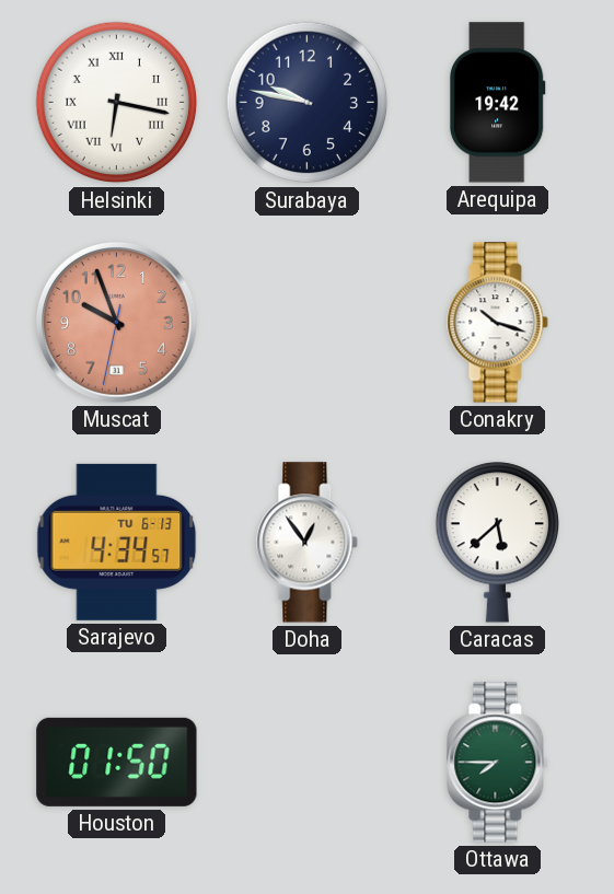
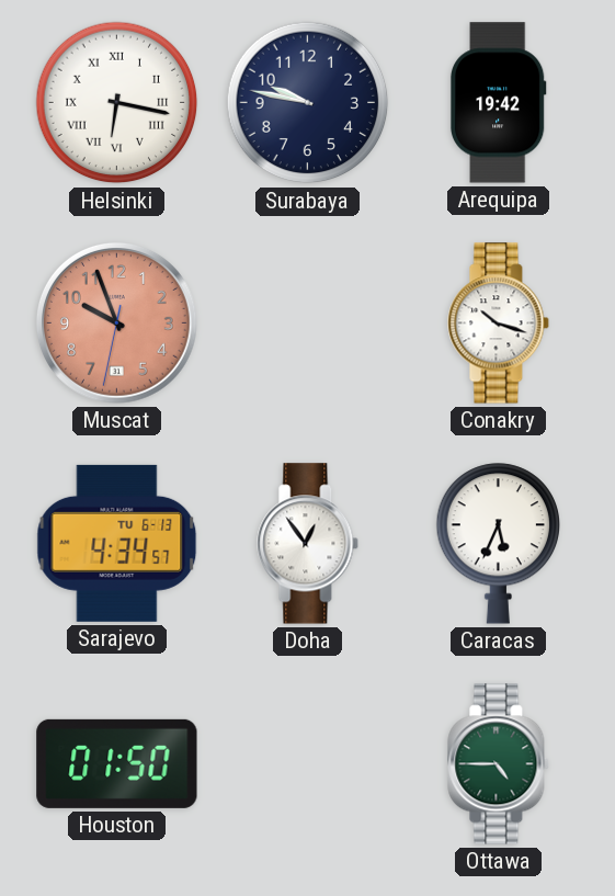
Caracas: 5:38 -> 5:34
Ottawa: 7:45 -> 4:45
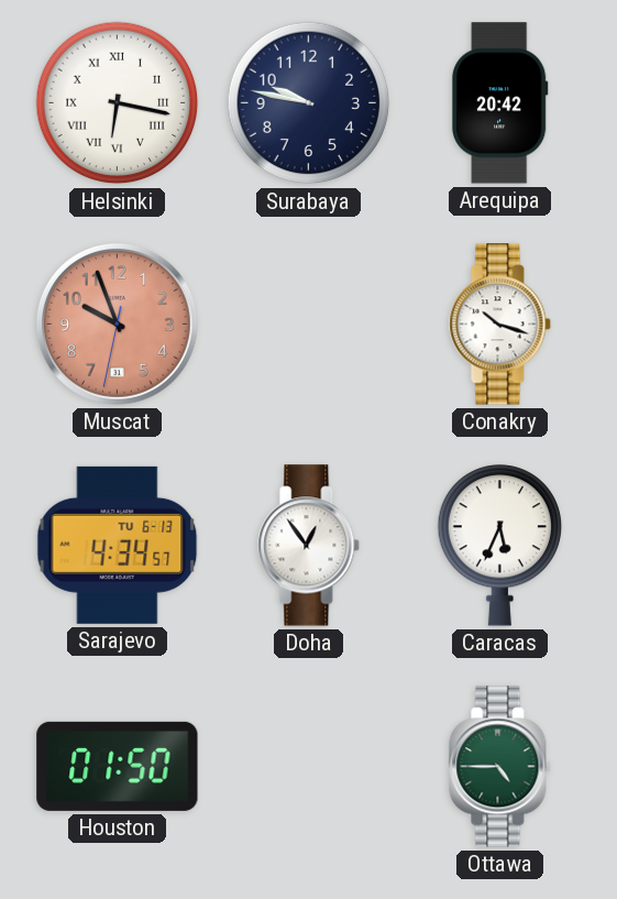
Arequipa: 19:42 -> 20:42
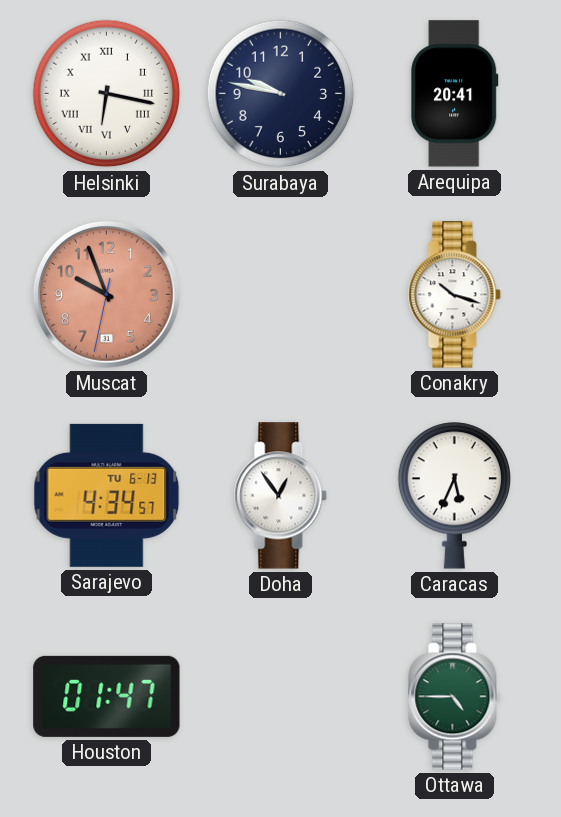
Arequipa: 20:42 -> 20:41
Houston: 01:50 -> 01:47
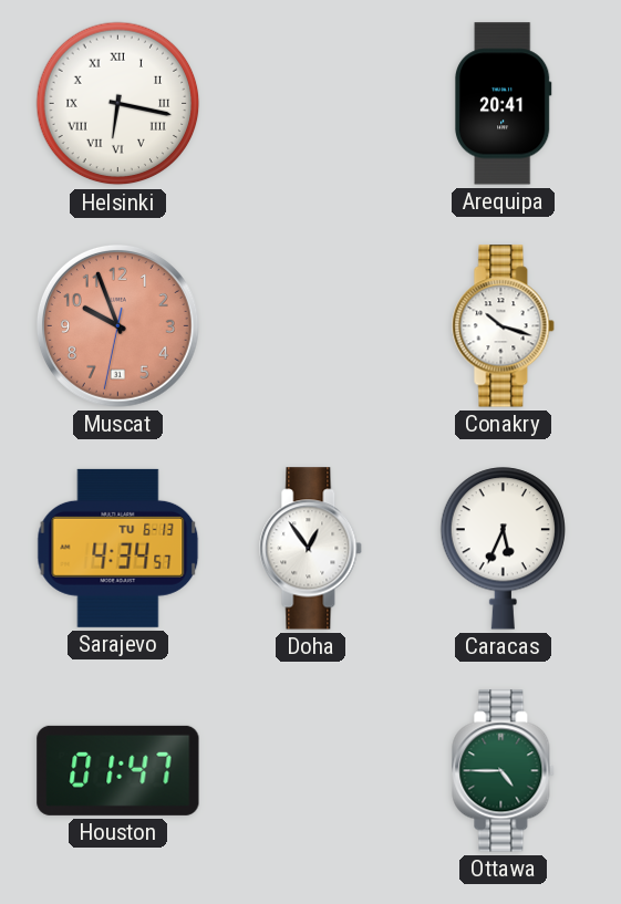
Surabaya: 9:47 -> none
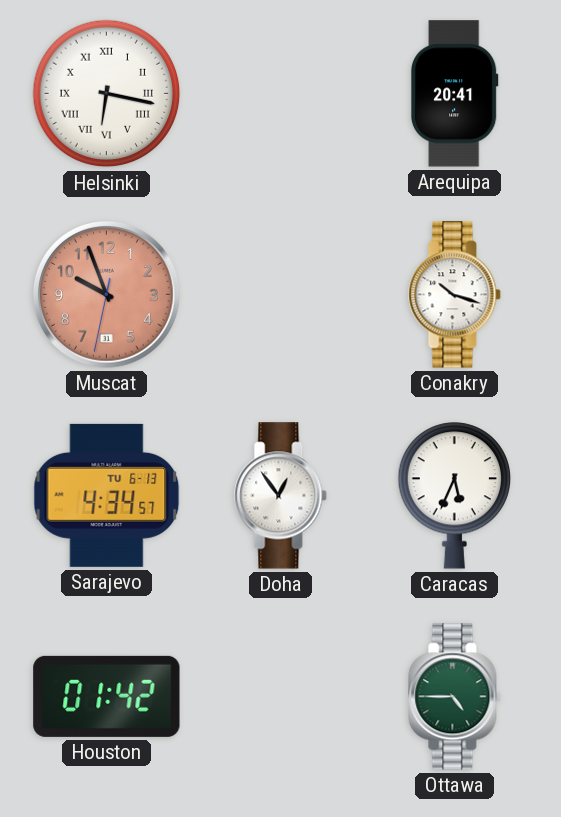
Houston: 01:47 -> 01:42
